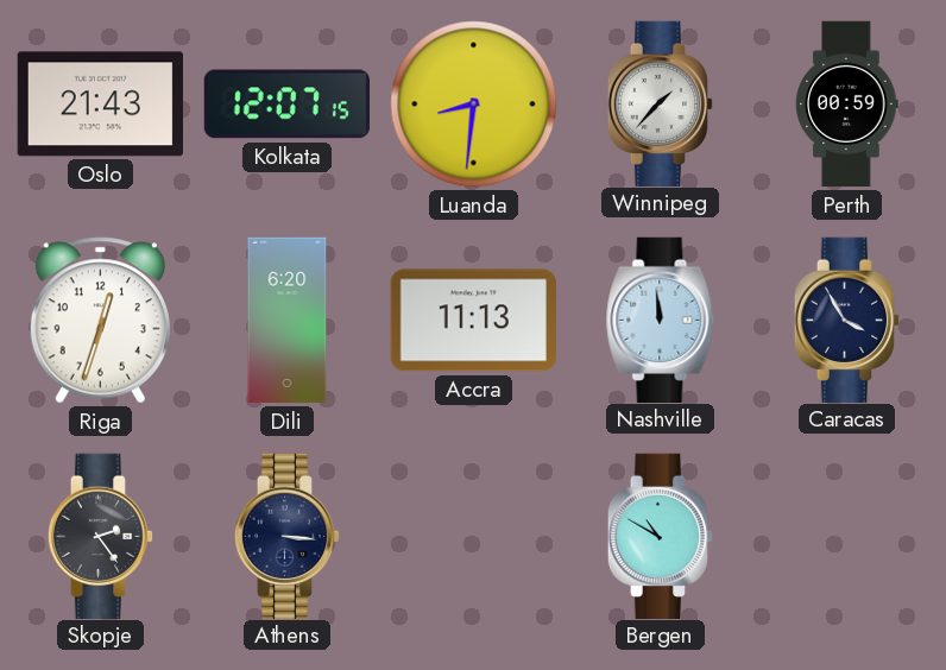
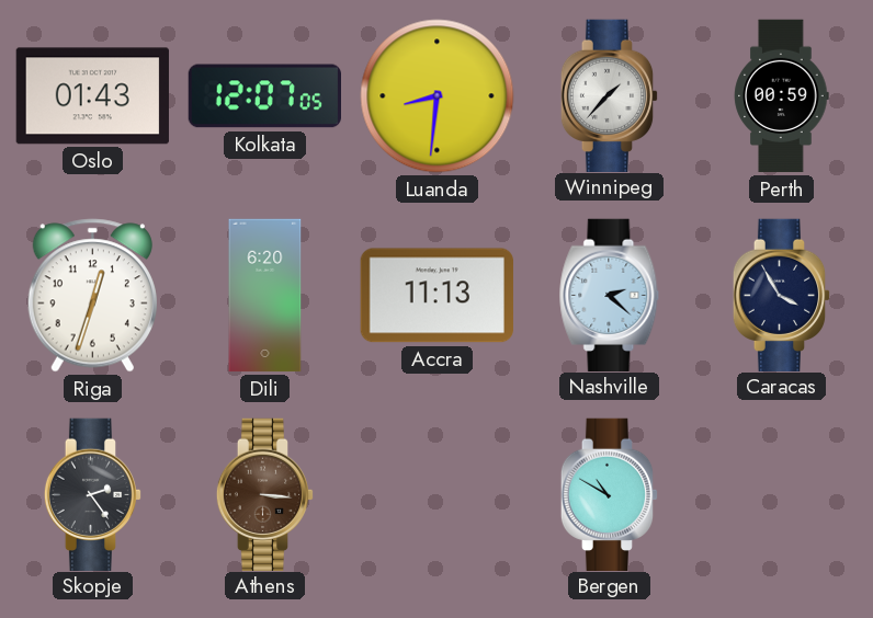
Oslo: 21:43 -> 01:43
Kolkata: 12:07:15 -> 12:07:05
Nashville: 11:59 -> 2:22
Athens dial: navy -> brown
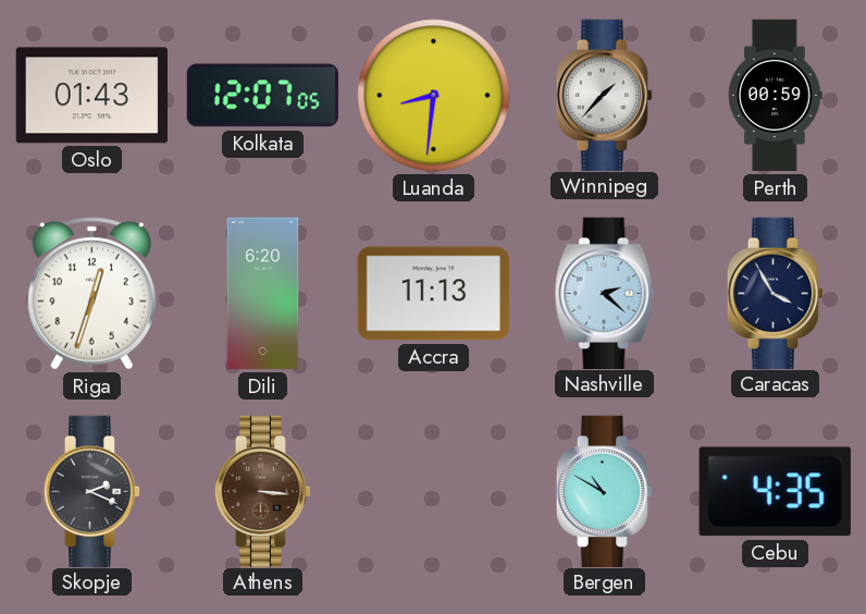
Skopje: 2:24 -> 2:19
Cebu: none -> 4:35
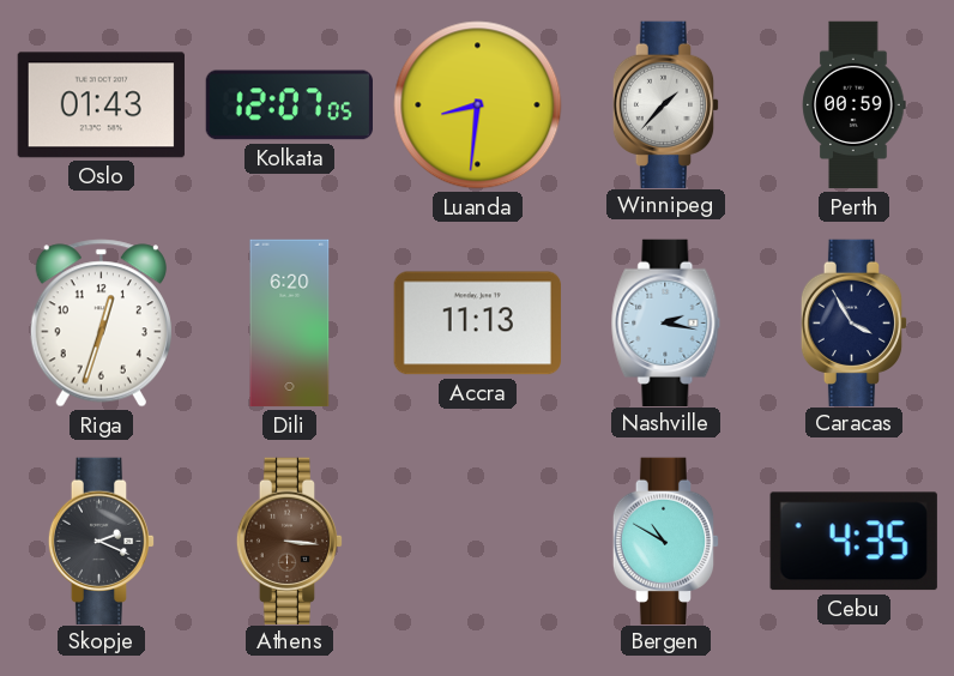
Nashville: 2:22 -> 2:17
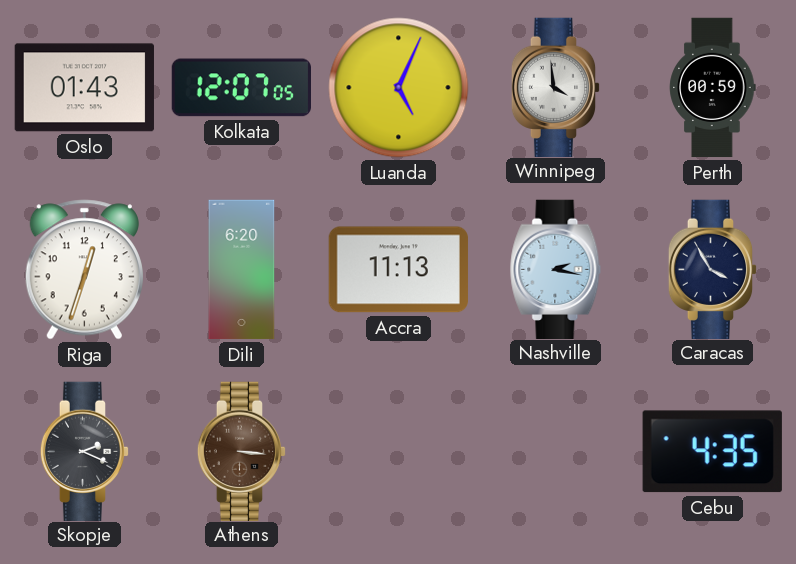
Luanda: 8:31 -> 5:04
Winnipeg: 1:37 -> 3:59
Bergen: 10:50 -> none
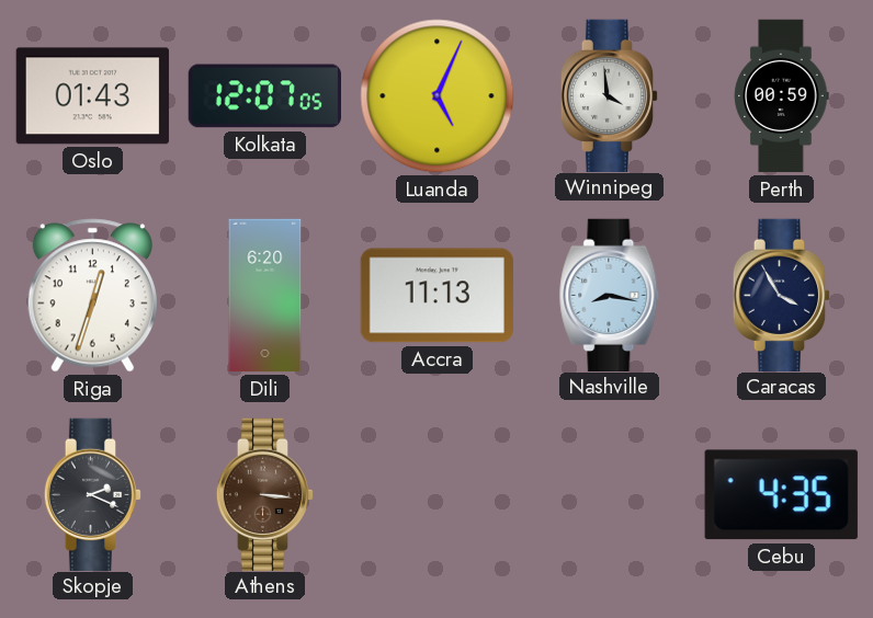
Nashville: 2:17 -> 8:17
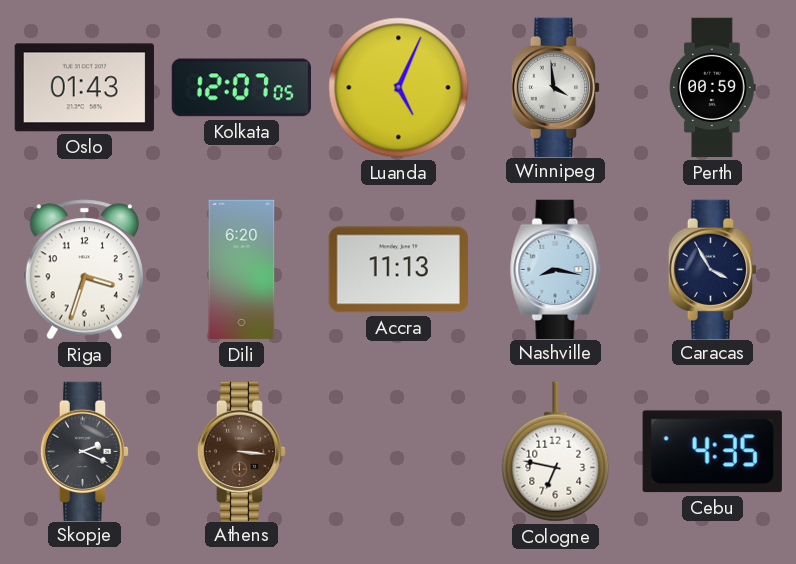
Riga: 12:33 -> 3:33
Cologne: none -> 6:47
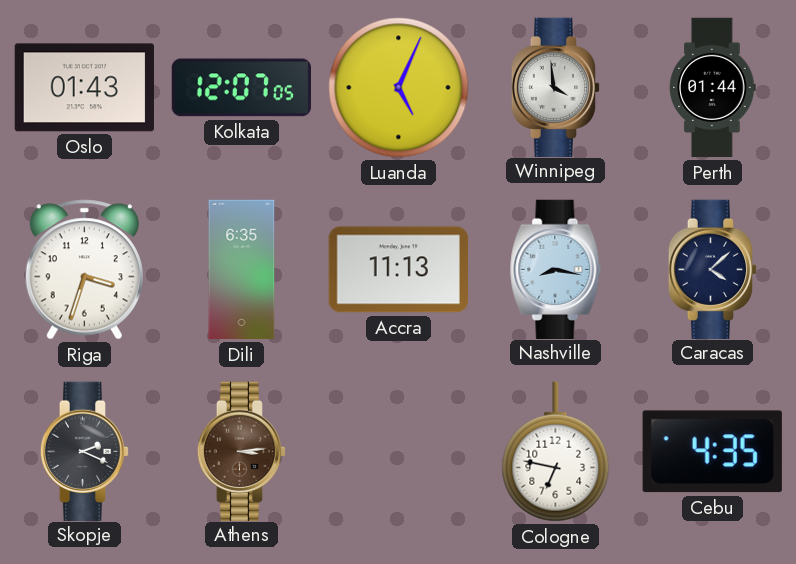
Perth: 00:59 -> 01:44
Dili: 6:20 -> 6:35
Caracas: 3:55 -> 4:08
Athens: 3:16 -> 3:14
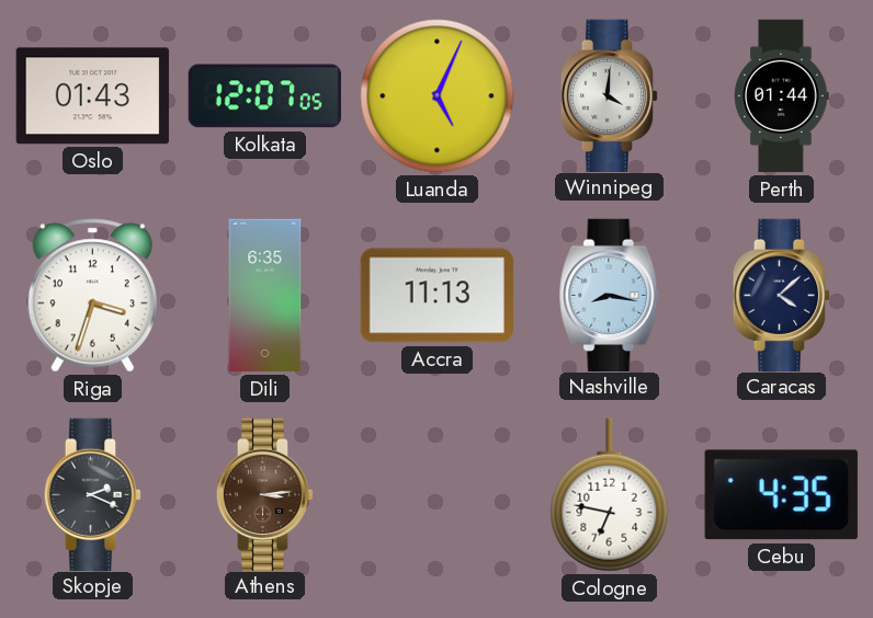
Winnipeg: 3:59 -> 4:01
